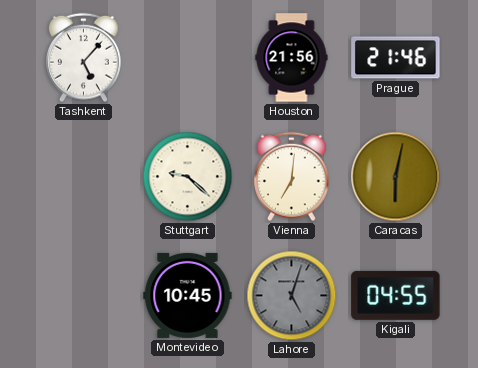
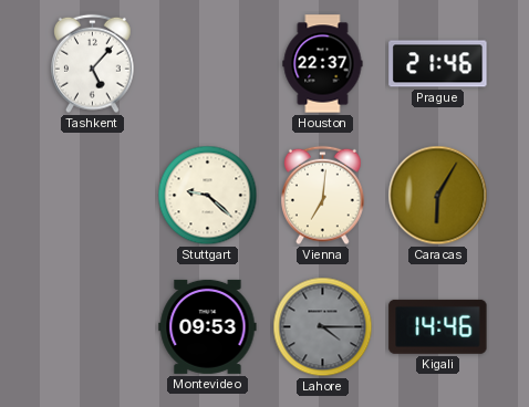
Houston: 21:56 -> 22:37
Caracas: 6:02 -> 6:05
Montevideo: 10:45 -> 09:53
Lahore: 5:03 -> 4:15
Kigali: 04:55 -> 14:46
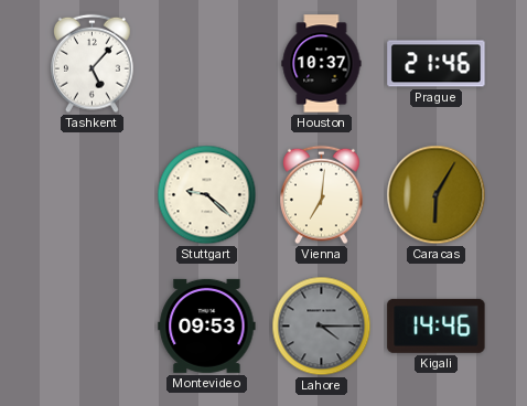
Houston: 22:37 -> 10:37
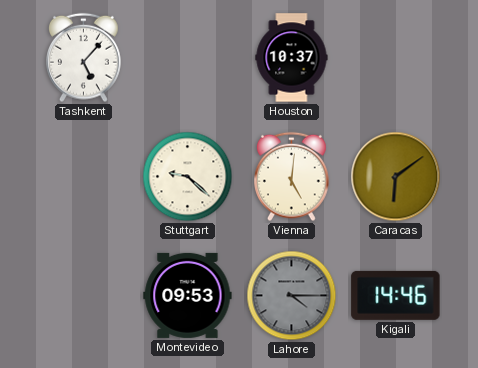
Prague: 21:46 -> none
Vienna: 7:01 -> 5:01
Caracas: 6:05 -> 6:09
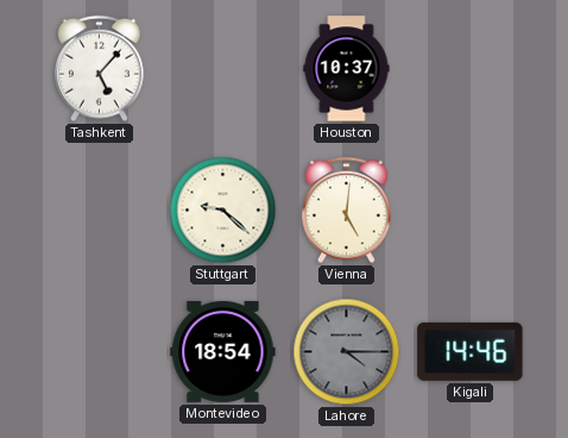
Caracas: 6:09 -> none
Montevideo: 09:53 -> 18:54
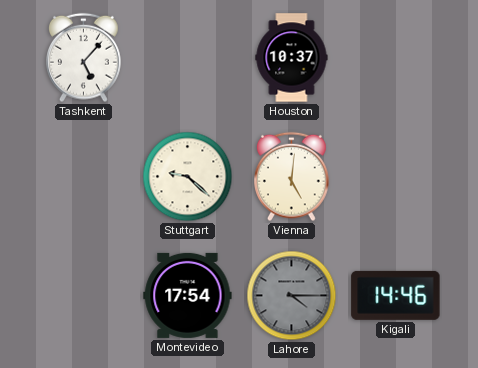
Montevideo: 18:54 -> 17:54
